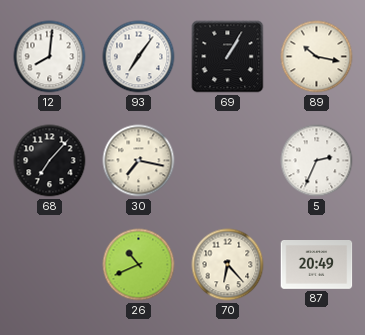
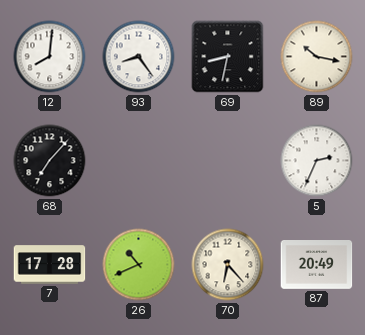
93: 7:06 -> 8:24
69: 1:05 -> 8:32
30: 7:17 -> none
7: none -> 17:28
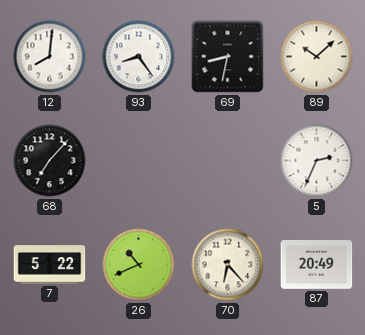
89: 10:17 -> 10:08
7: 17:28 -> 5:22
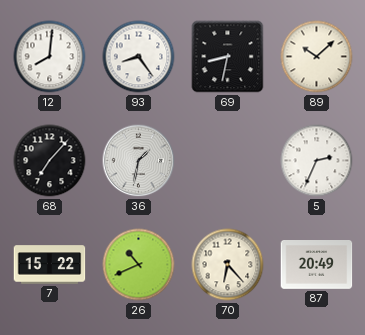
36: none -> 1:32
7: 5:22 -> 15:22
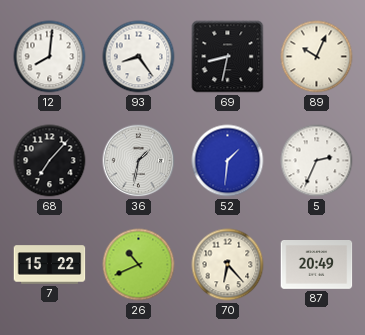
89: 10:08 -> 10:04
52: none -> 1:31
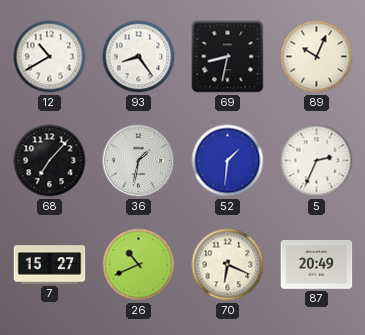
12: 8:01 -> 10:40
7: 15:22 -> 15:27
70: 6:23 -> 6:19
